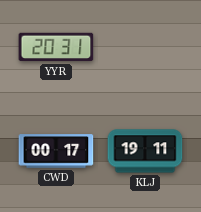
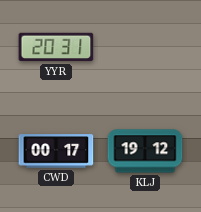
KLJ: 19:11 -> 19:12
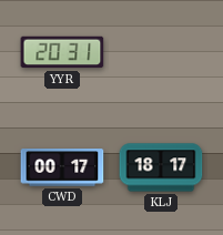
KLJ: 19:12 -> 18:17
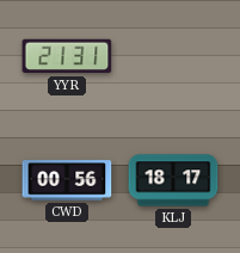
YYR: 20:31 -> 21:31
CWD: 00:17 -> 00:56
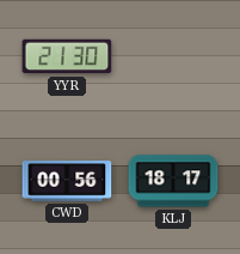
YYR: 21:31 -> 21:30
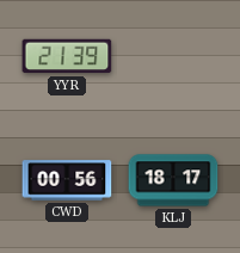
YYR: 21:30 -> 21:39
